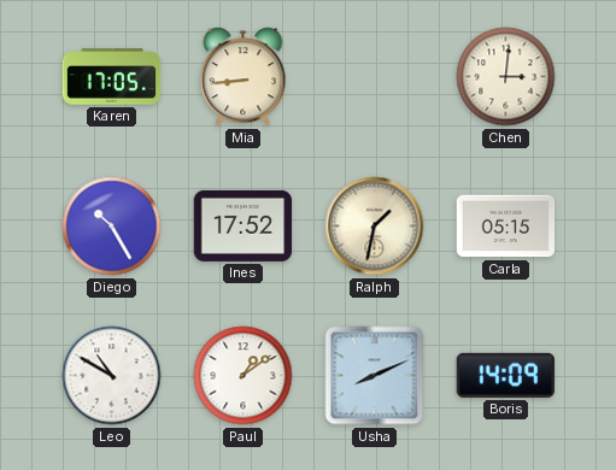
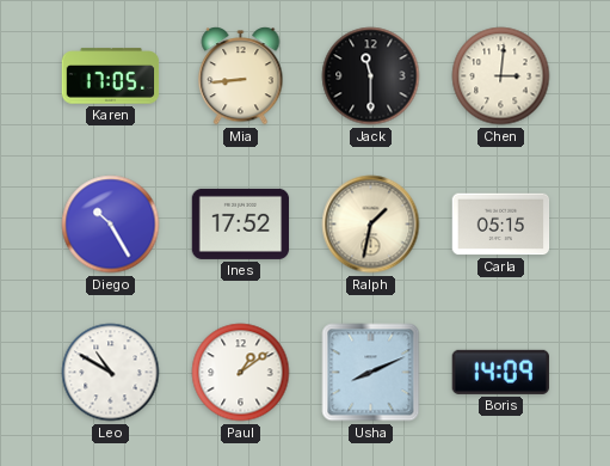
Jack: none -> 11:30
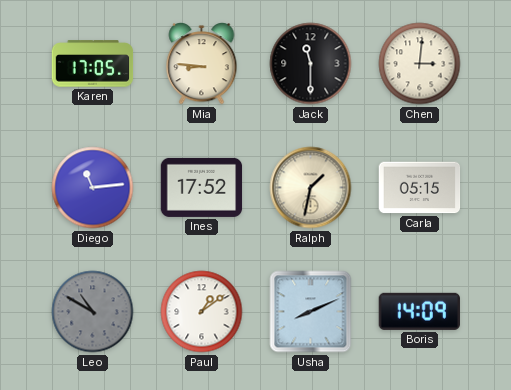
Mia: 8:44 -> 8:46
Diego: 10:25 -> 11:14
Leo dial: white -> grey
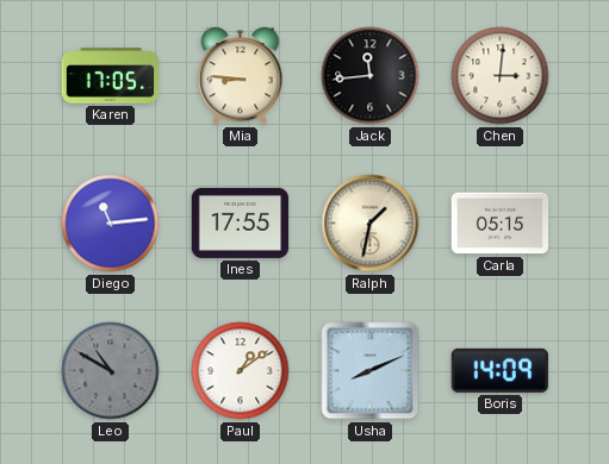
Jack: 11:30 -> 11:44
Ines: 17:52 -> 17:55
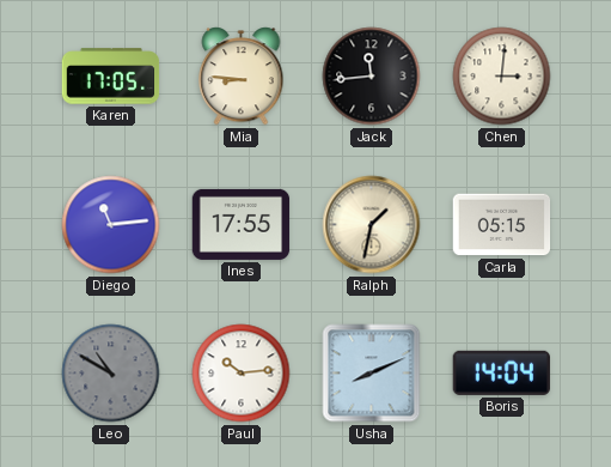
Paul: 1:09 -> 10:14
Boris: 14:09 -> 14:04
